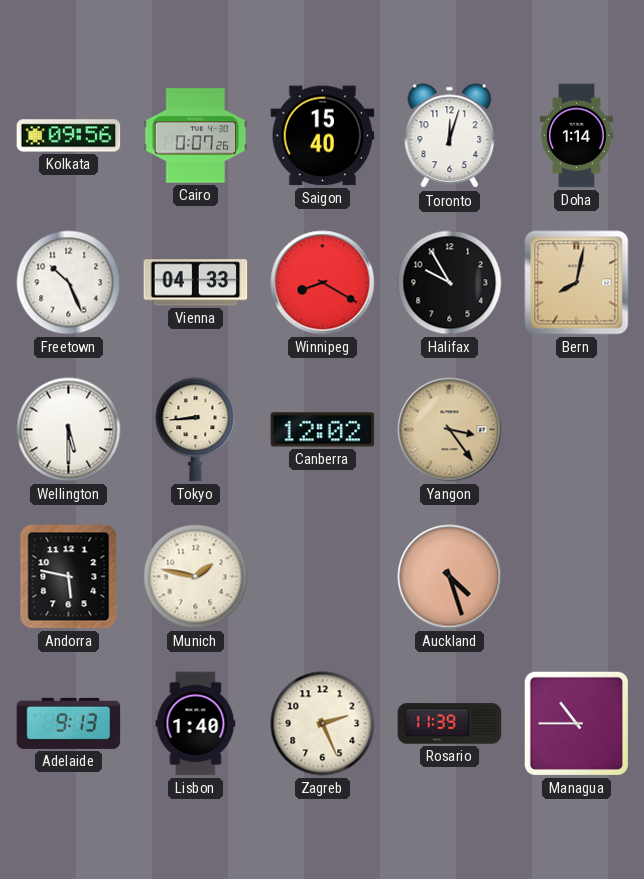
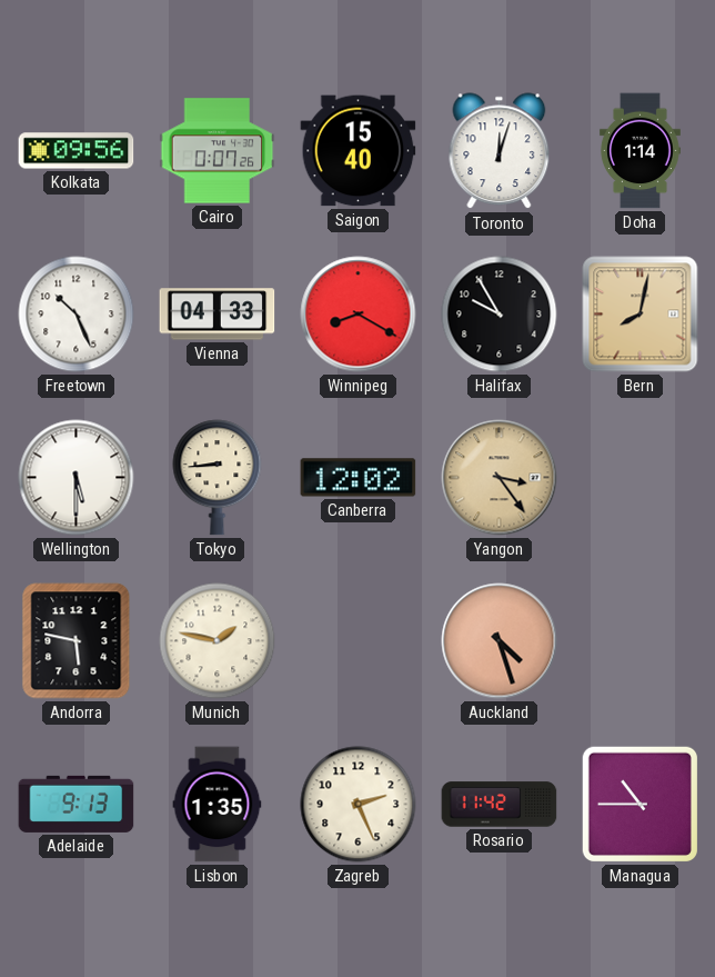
Lisbon: 1:40 -> 1:35
Rosario: 11:39 -> 11:42
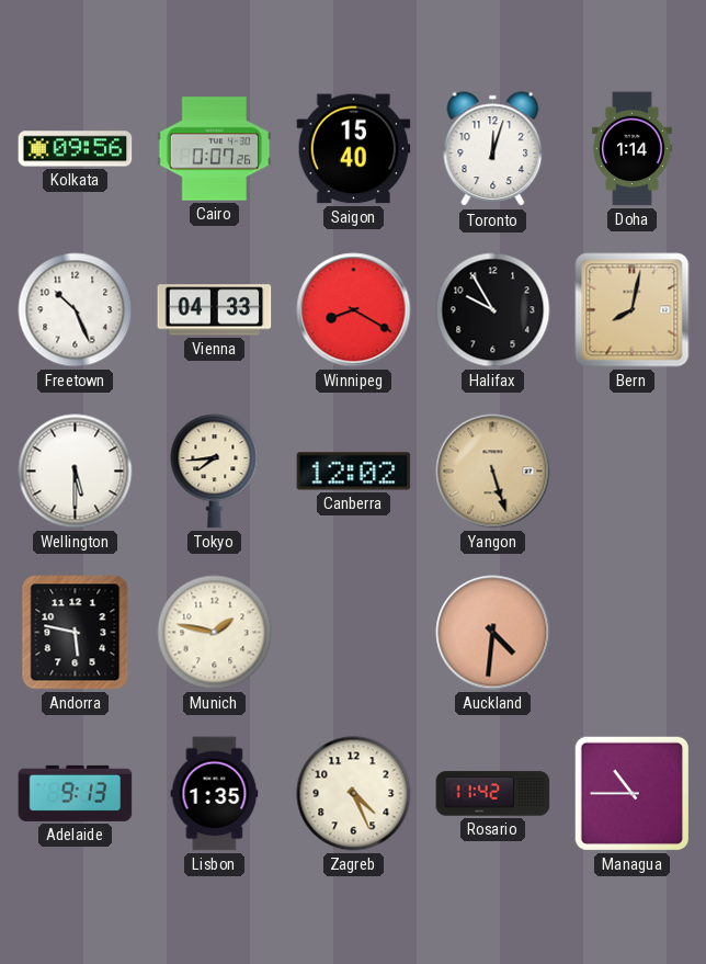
Tokyo: 8:44 -> 7:44
Yangon: 3:24 -> 5:27
Auckland: 4:27 -> 4:31
Zagreb: 2:26 -> 4:26
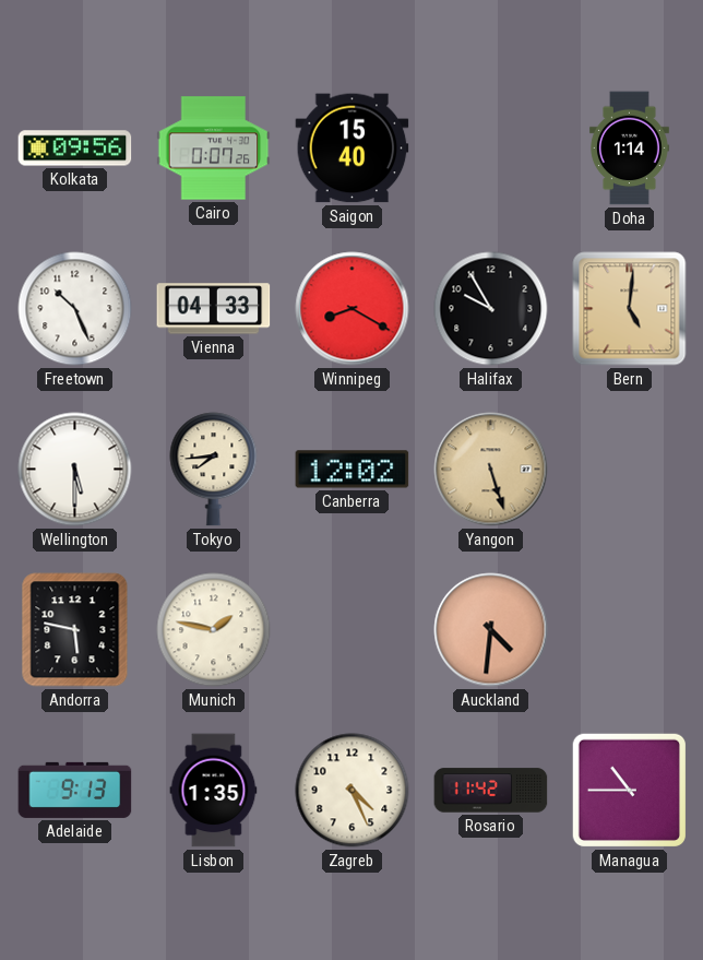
Toronto: 12:03 -> none
Bern: 8:02 -> 5:01
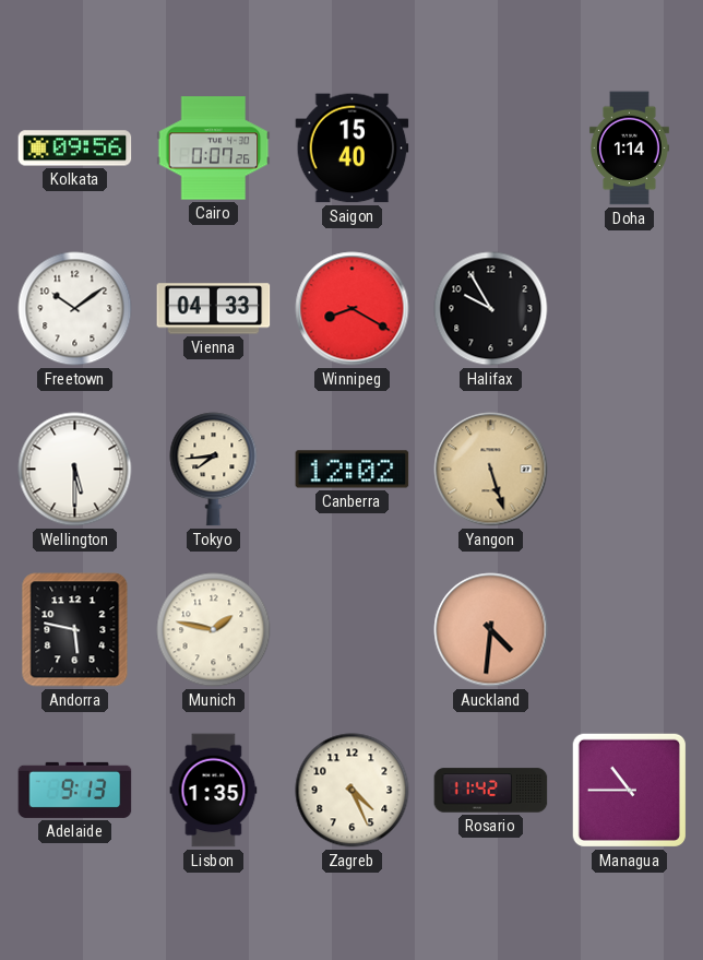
Freetown: 10:26 -> 10:09
Bern: 5:01 -> none
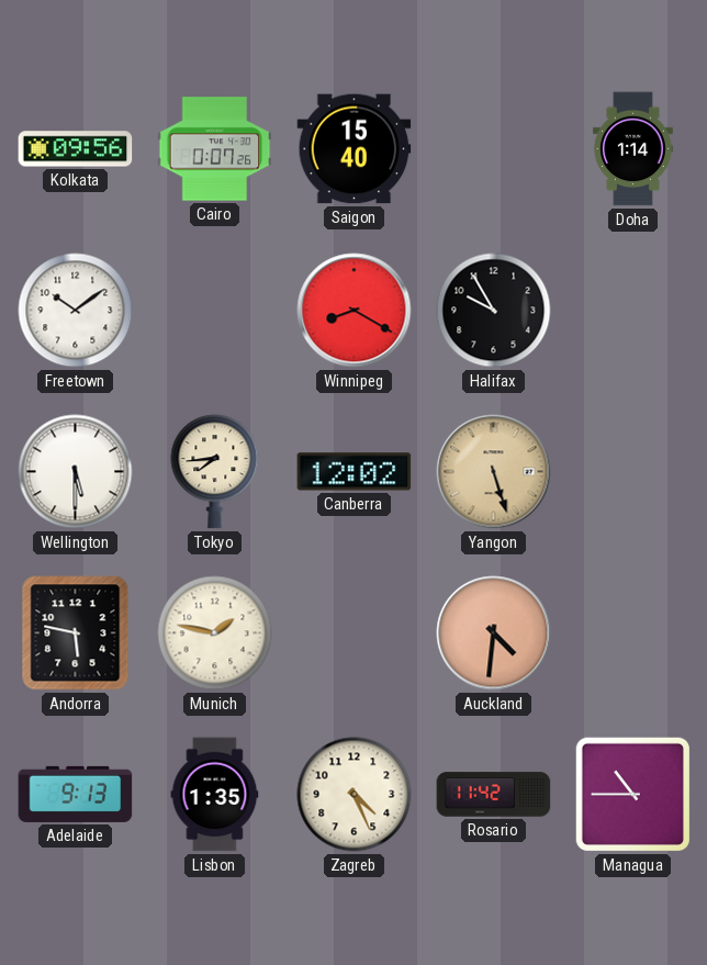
Vienna: 04:33 -> none
